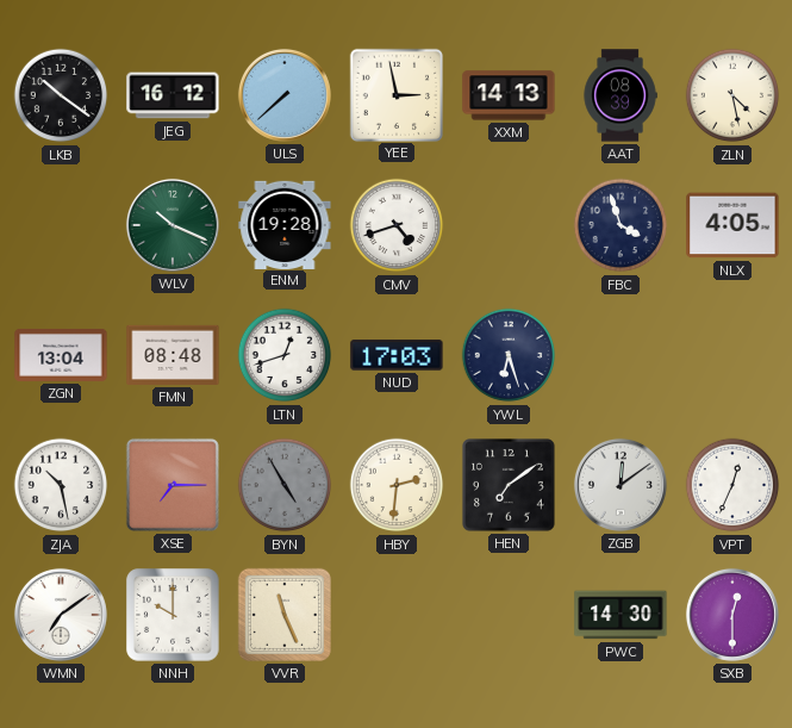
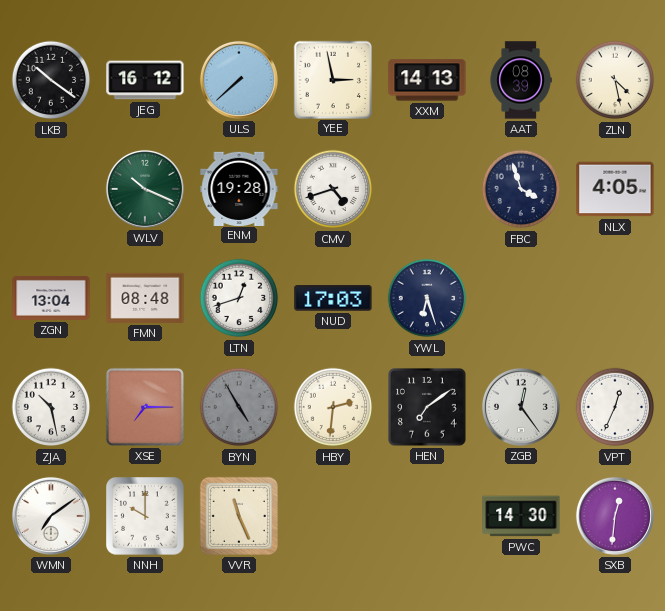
ZGB: 12:09 -> 12:24
SXB: 12:30 -> 12:31
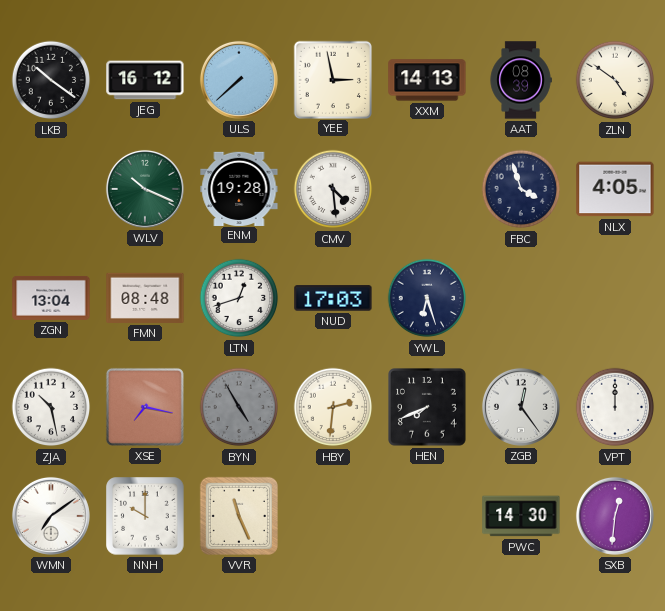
ZLN: 4:28 -> 4:51
CMV: 4:42 -> 4:29
XSE: 7:15 -> 7:17
HEN: 7:09 -> 7:41
VPT: 12:34 -> 12:00
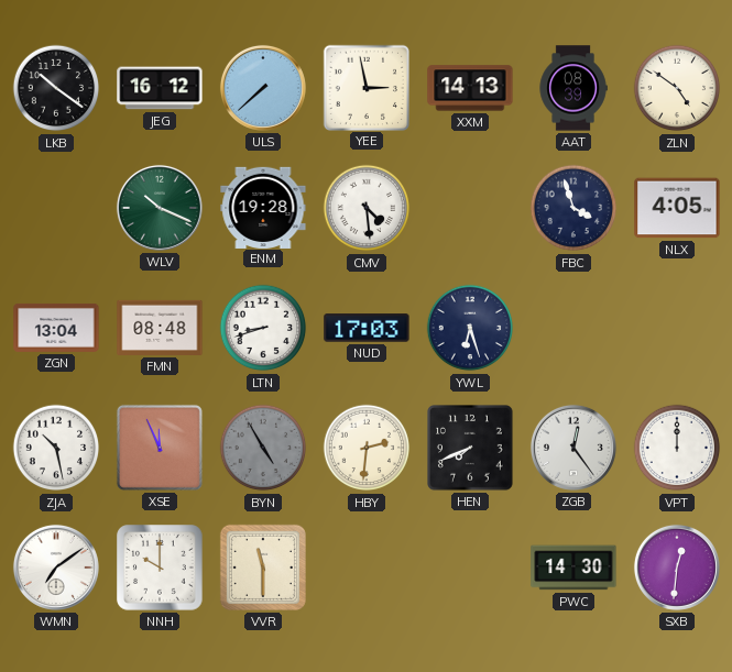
LTN: 12:42 -> 8:42
XSE: 7:17 -> 11:56
VVR: 11:26 -> 11:30
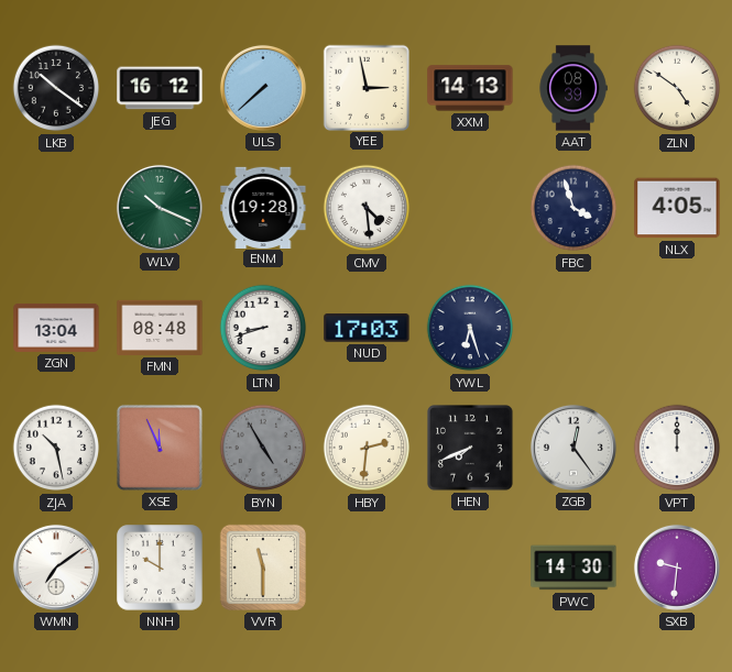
SXB: 12:31 -> 9:31
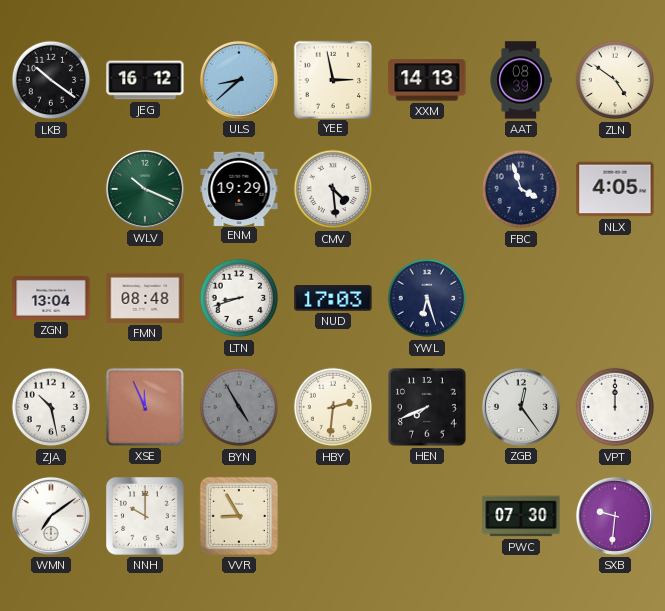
ULS: 7:38 -> 8:38
ENM: 19:28 -> 19:29
VVR: 11:30 -> 8:55
PWC: 14:30 -> 07:30
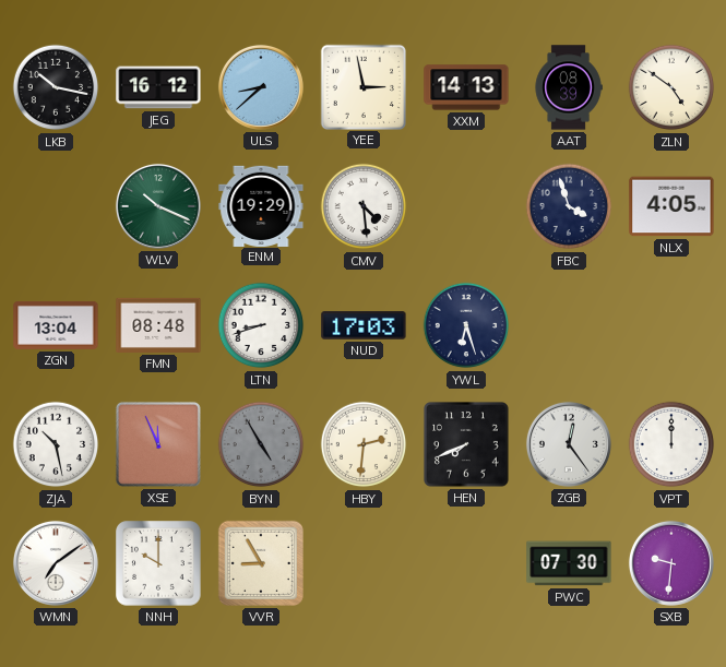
LKB: 10:21 -> 10:17
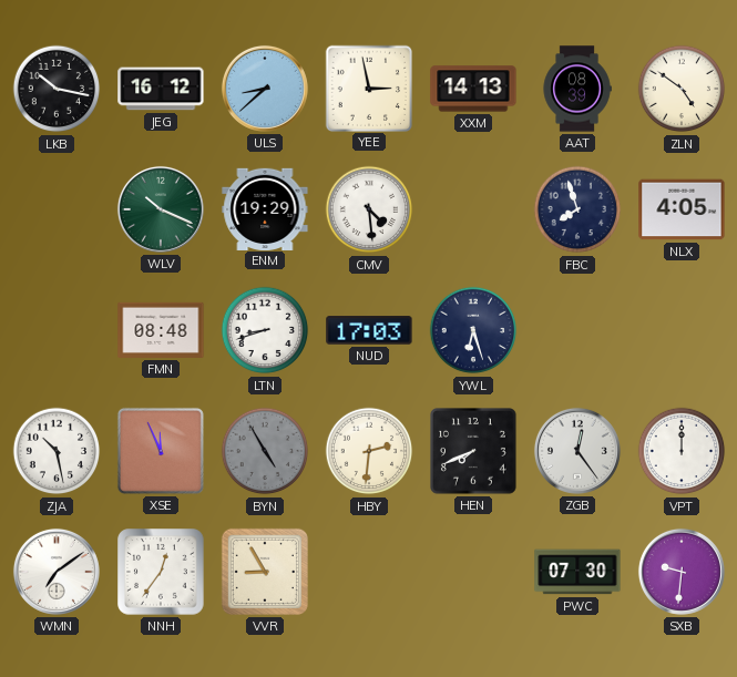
FBC: 3:57 -> 7:57
ZGN: 13:04 -> none
NNH: 10:00 -> 12:36
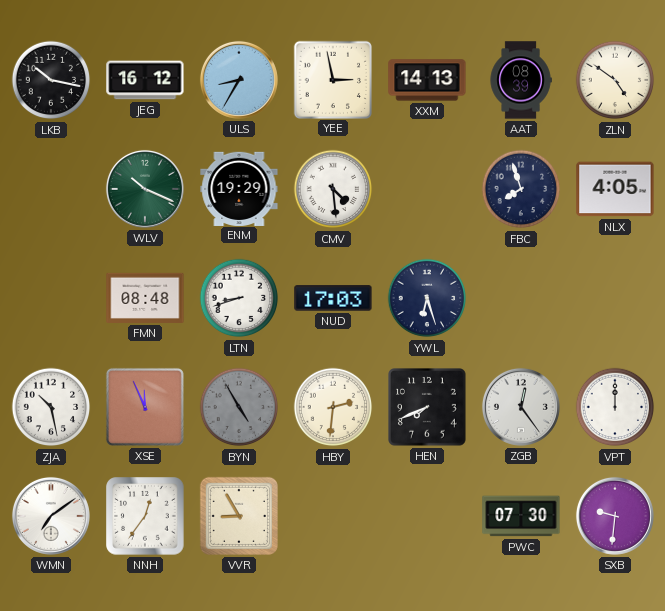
ULS: 8:38 -> 8:35
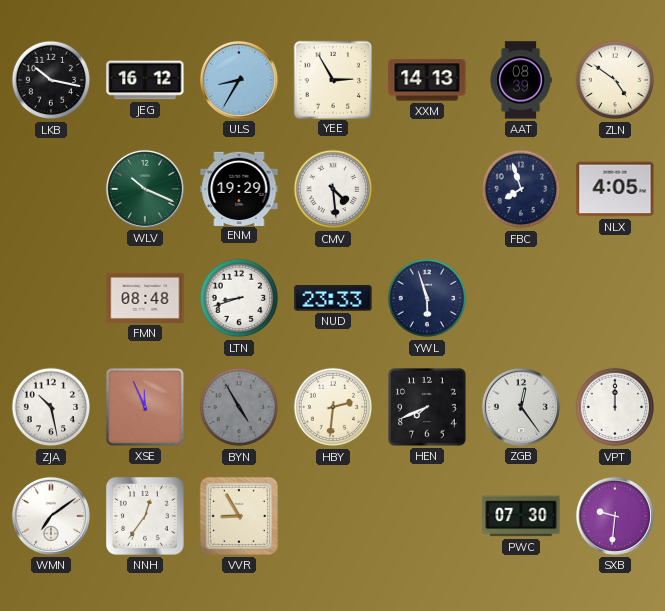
YEE: 2:58 -> 2:55
NUD: 17:03 -> 23:33
YWL: 6:27 -> 5:57
